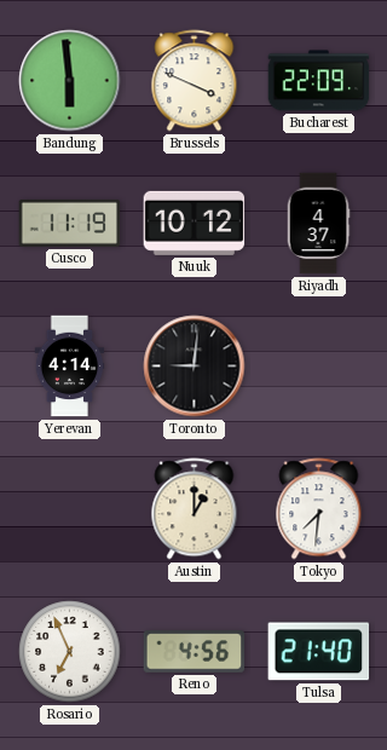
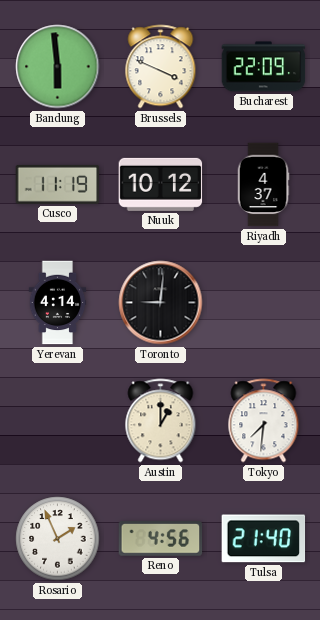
Rosario: 6:56 -> 1:56
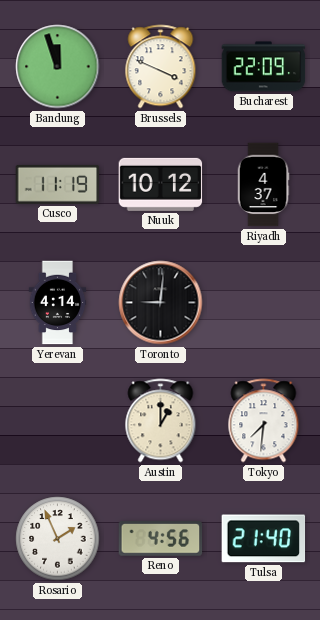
Bandung: 5:59 -> 11:57
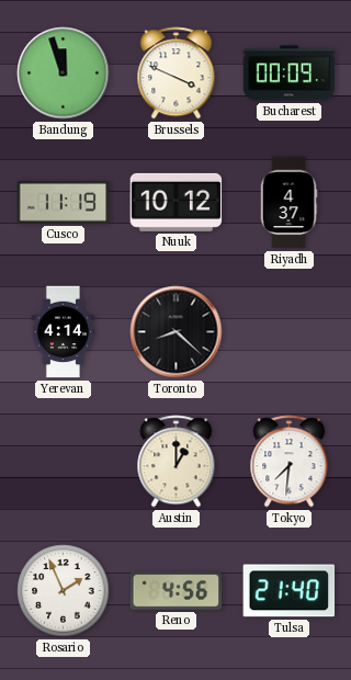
Bucharest: 22:09 -> 00:09
Toronto: 9:01 -> 8:22
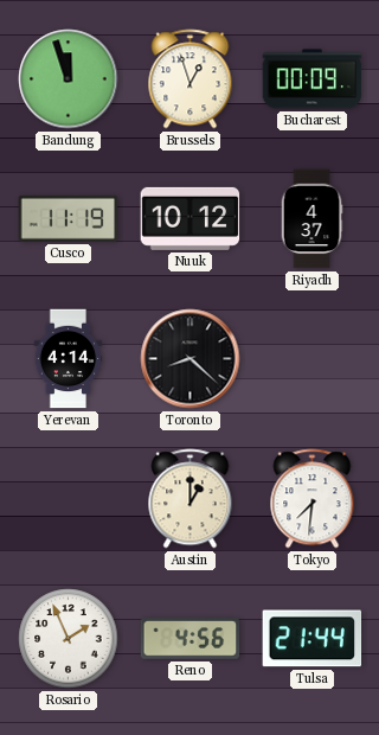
Brussels: 3:49 -> 12:57
Tulsa: 21:40 -> 21:44
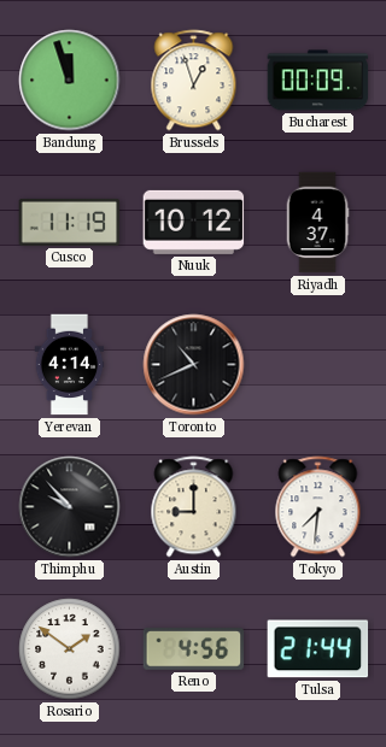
Toronto: 8:22 -> 10:41
Thimphu: none -> 9:53
Austin: 1:00 -> 9:00
Rosario: 1:56 -> 1:51
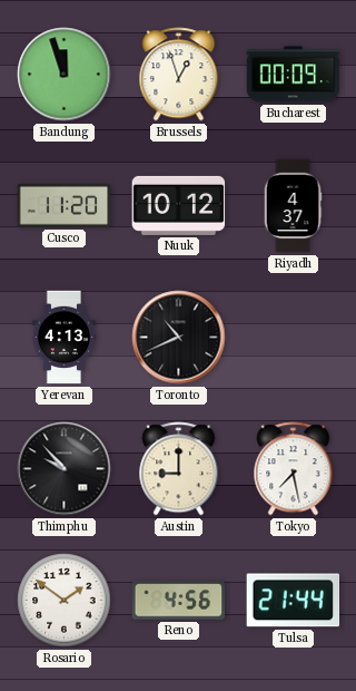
Cusco: 11:19 -> 11:20
Yerevan: 4:14 -> 4:13
Tokyo: 7:31 -> 7:28
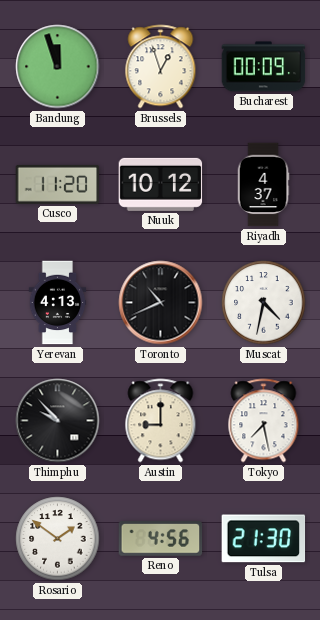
Muscat: none -> 4:32
Tulsa: 21:44 -> 21:30
